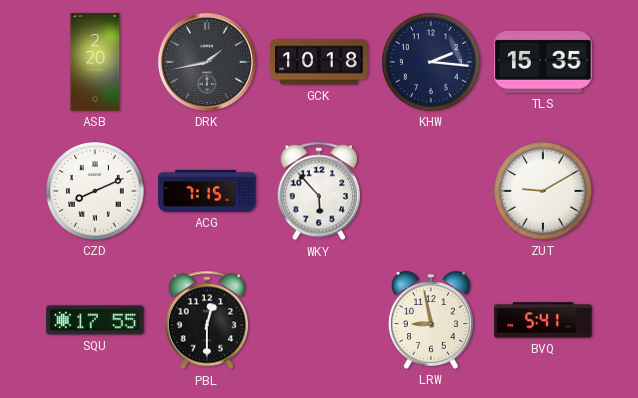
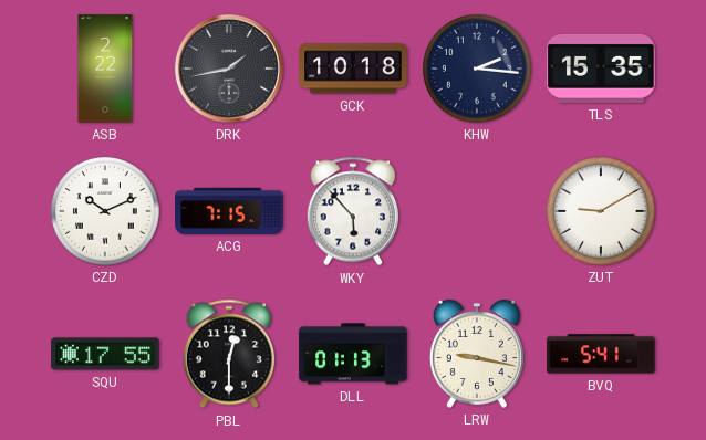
ASB: 2:20 -> 2:22
CZD: 8:11 -> 10:11
DLL: none -> 01:13
LRW: 8:58 -> 9:17
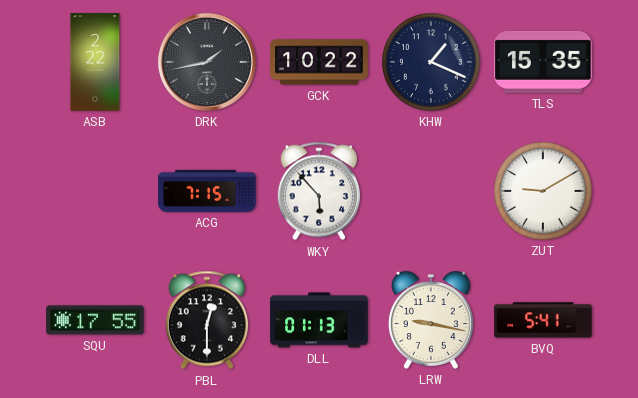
GCK: 10:18 -> 10:22
KHW: 2:16 -> 1:19
CZD: 10:11 -> none
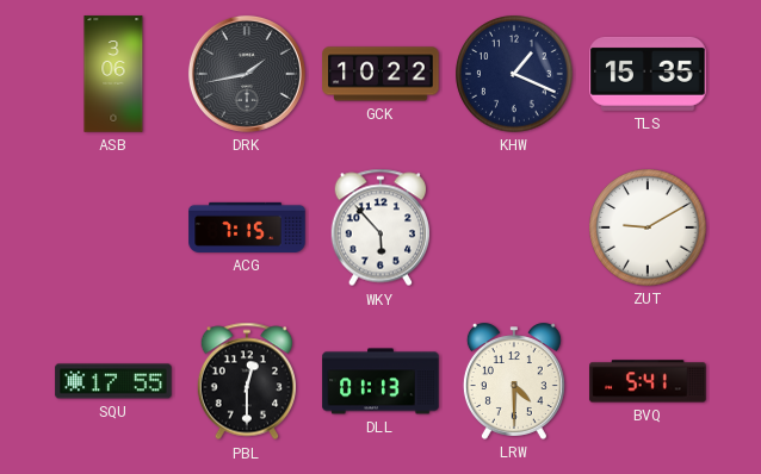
ASB: 2:22 -> 3:06
LRW: 9:17 -> 4:30
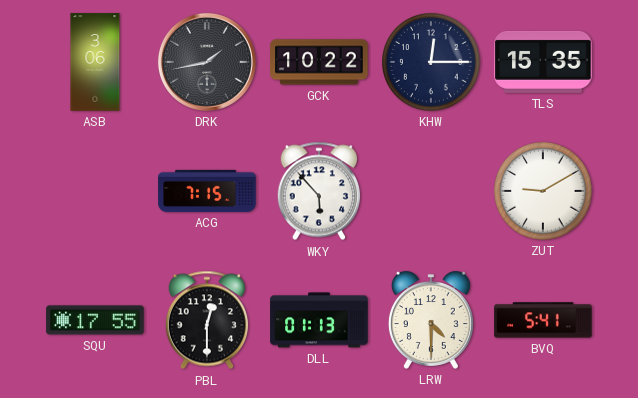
KHW: 1:19 -> 12:15
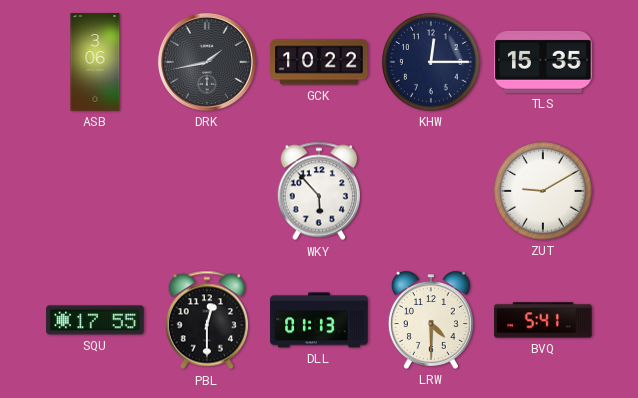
ACG: 7:15 -> none
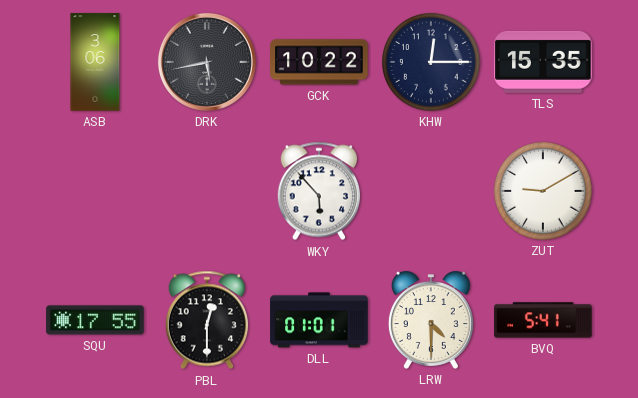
DRK: 1:43 -> 5:43
DLL: 01:13 -> 01:01
